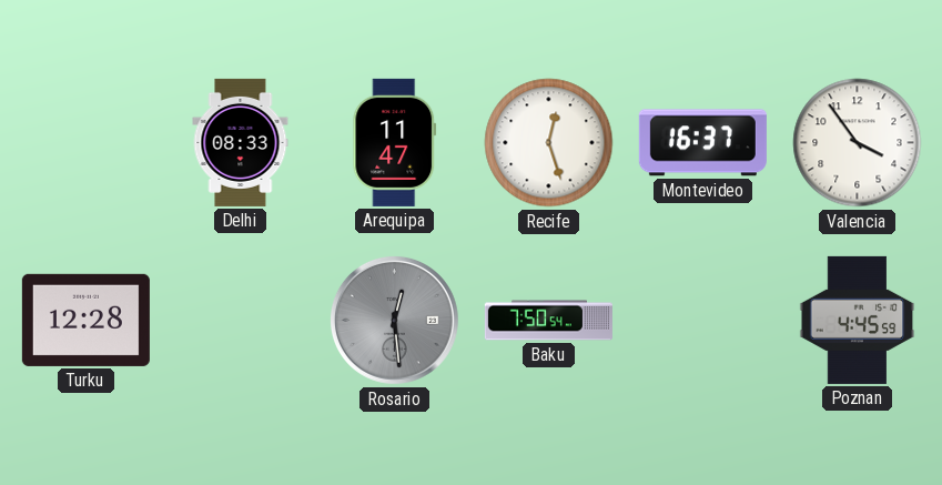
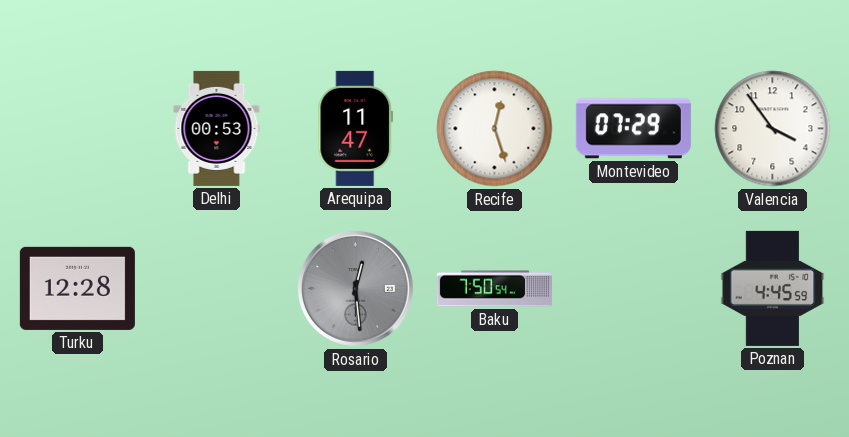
Delhi: 08:33 -> 00:53
Montevideo: 16:37 -> 07:29
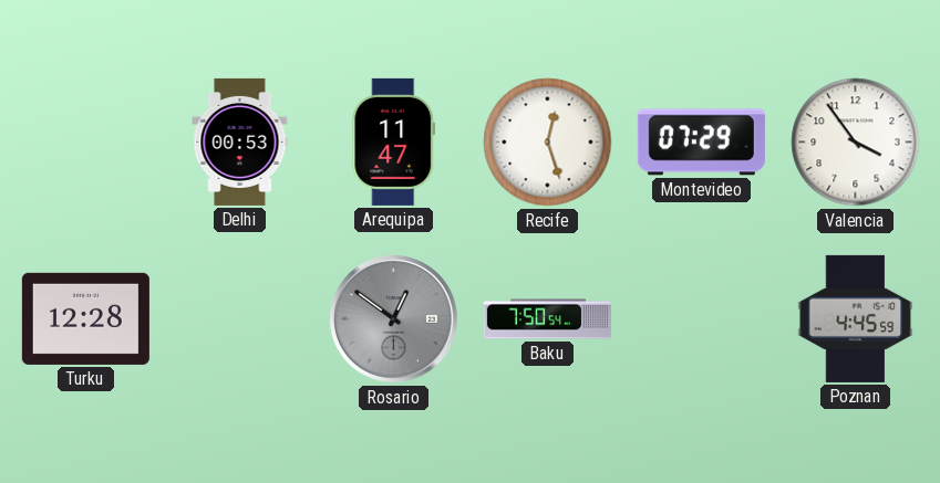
Rosario: 12:29 -> 12:51
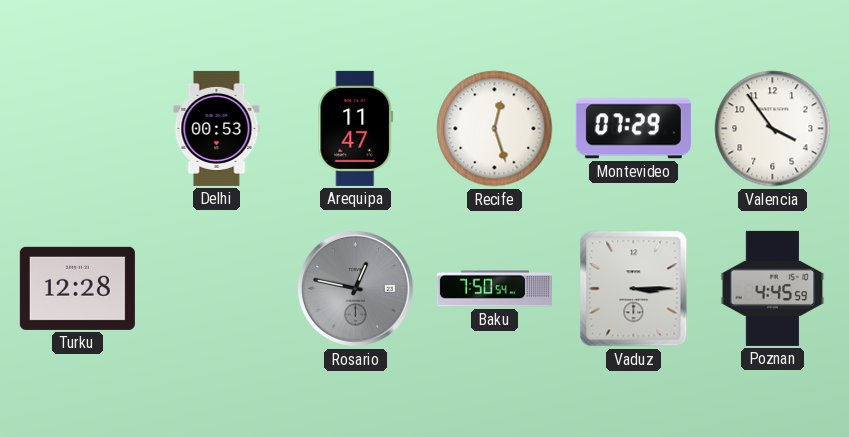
Rosario: 12:51 -> 12:47
Vaduz: none -> 3:15
